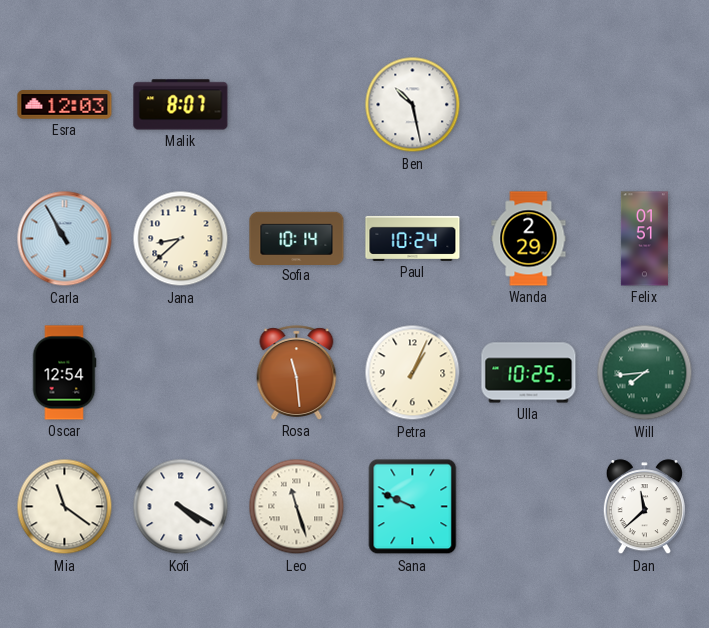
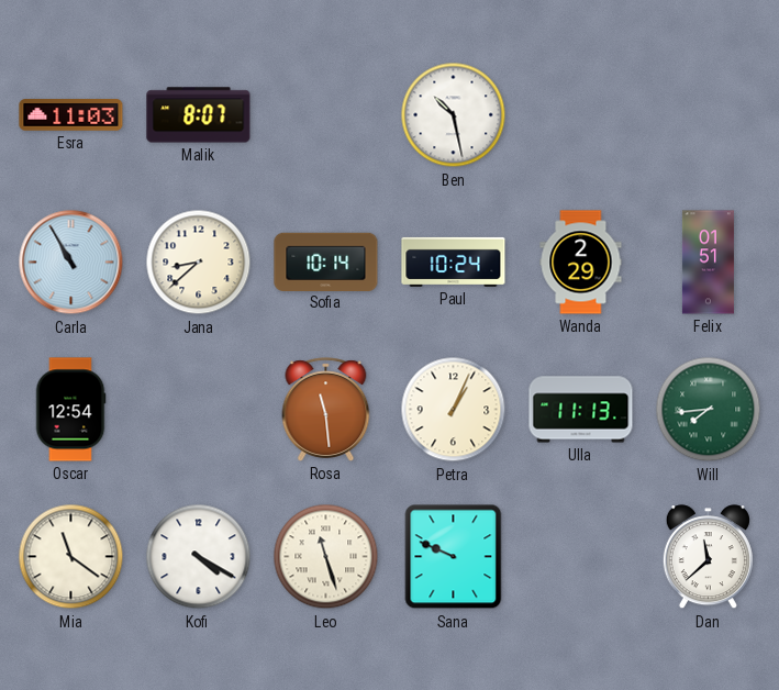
Esra: 12:03 -> 11:03
Ulla: 10:25 -> 11:13
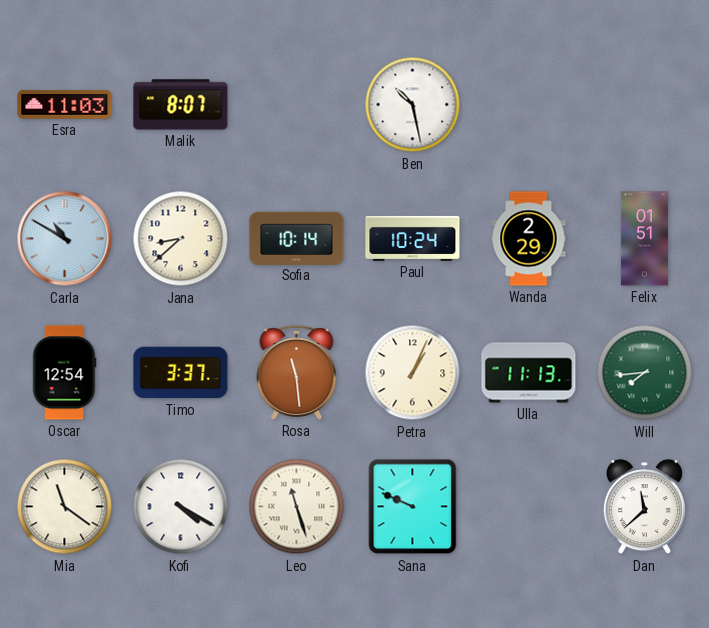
Carla: 10:55 -> 10:50
Timo: none -> 3:37
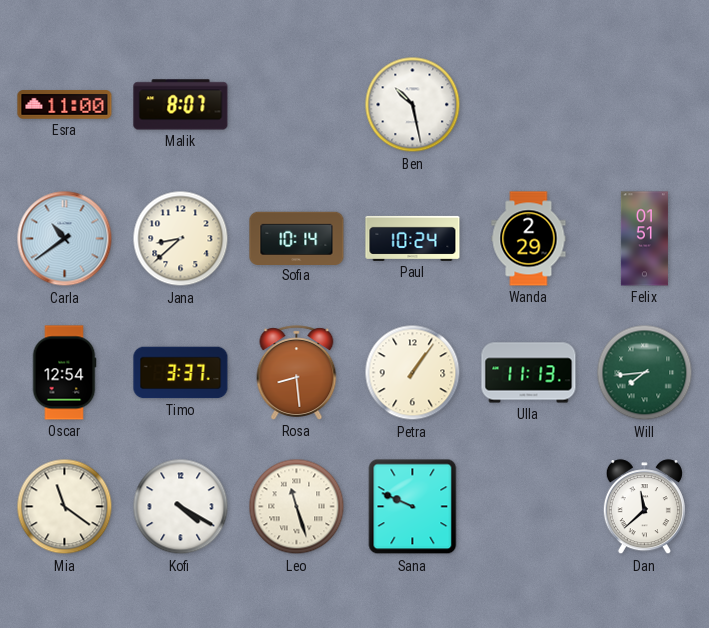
Esra: 11:03 -> 11:00
Carla: 10:50 -> 10:39
Rosa: 11:29 -> 8:29
Petra: 1:04 -> 1:06
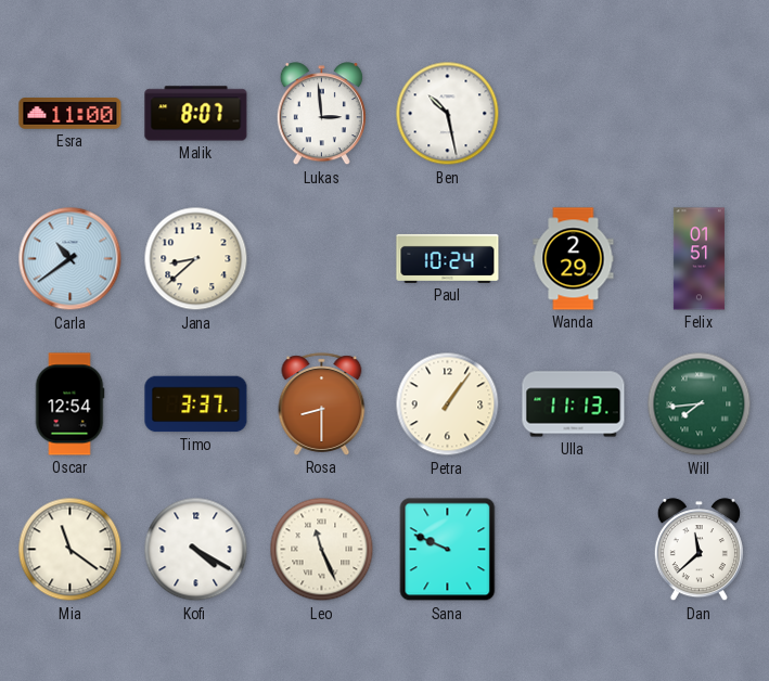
Lukas: none -> 2:59
Sofia: 10:14 -> none
Rosa: 8:29 -> 8:30
Leo: 11:27 -> 11:26
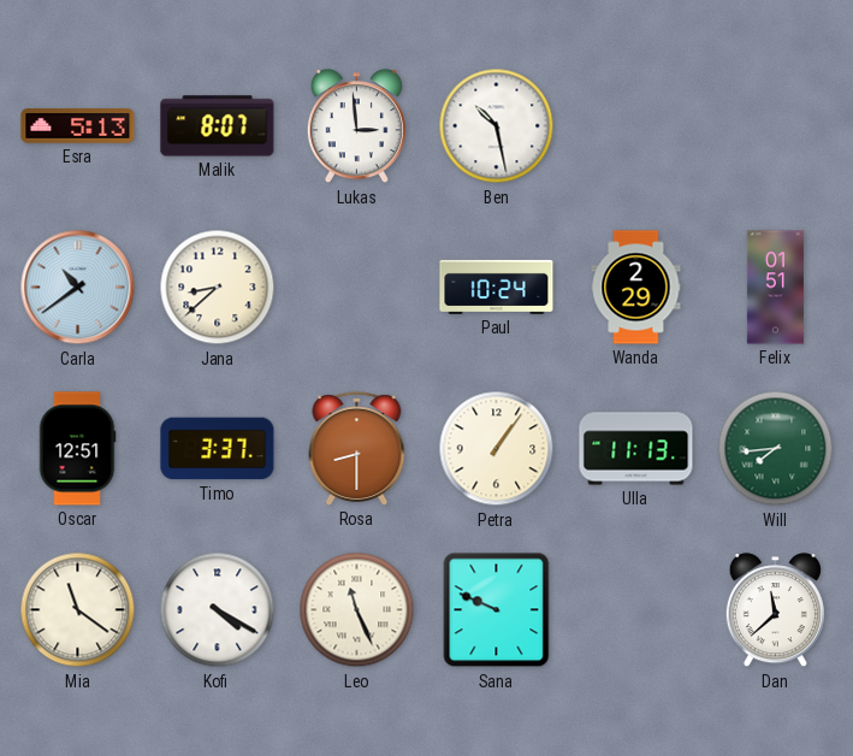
Esra: 11:00 -> 5:13
Oscar: 12:54 -> 12:51
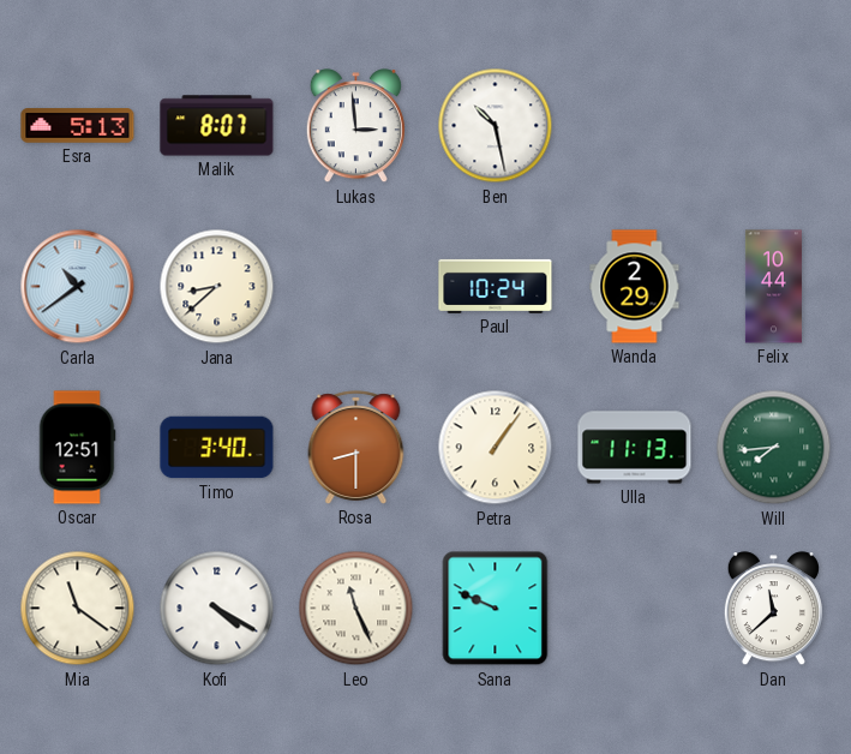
Felix: 01:51 -> 10:44
Timo: 3:37 -> 3:40
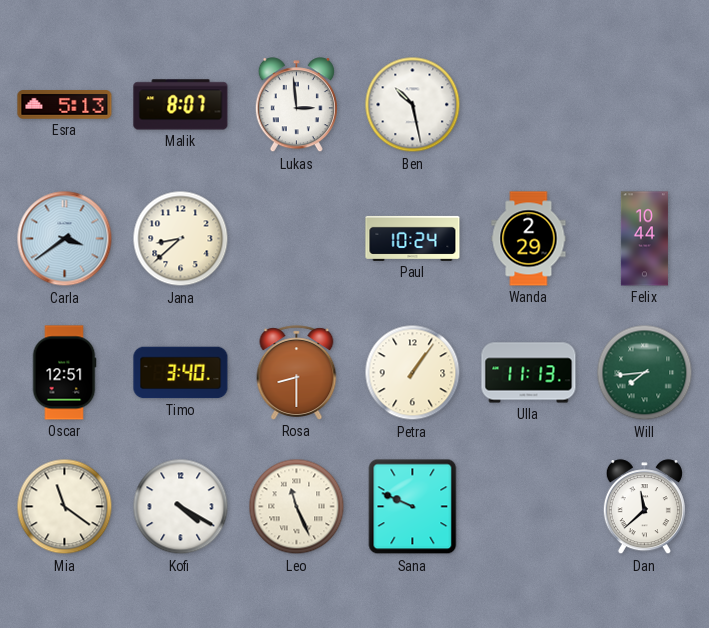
Carla: 10:39 -> 3:39
